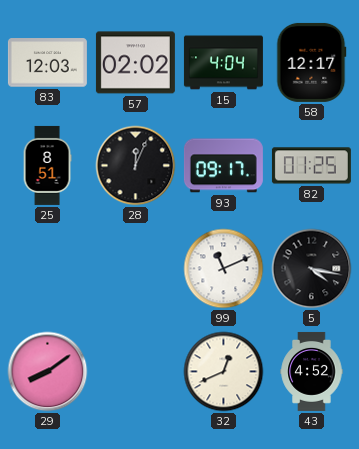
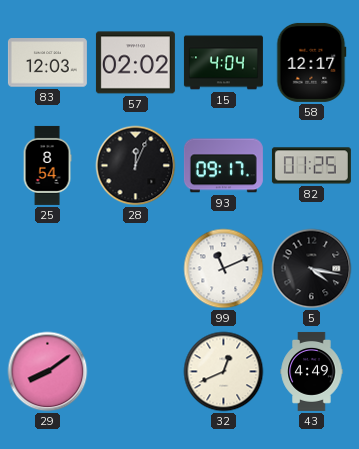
25: 8:51 -> 8:54
43: 4:52 -> 4:49
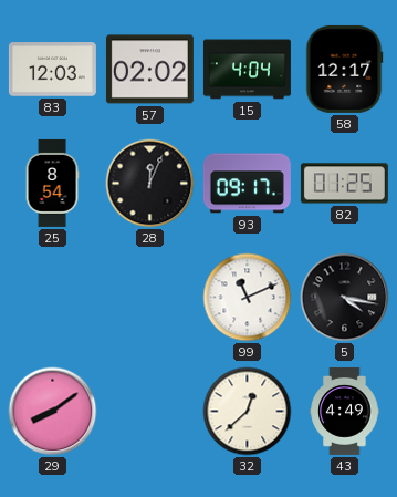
32: 12:41 -> 12:38
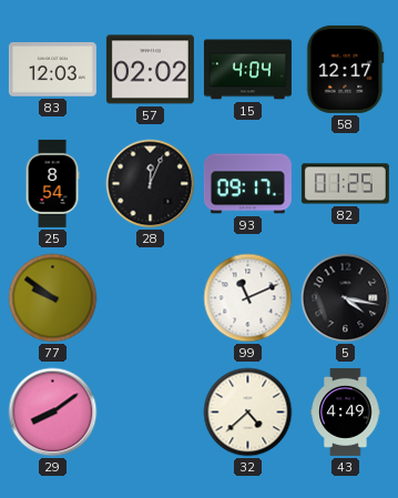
77: none -> 9:51
32: 12:38 -> 4:38
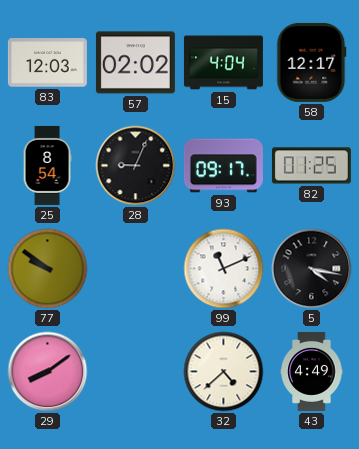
28: 12:04 -> 9:04
